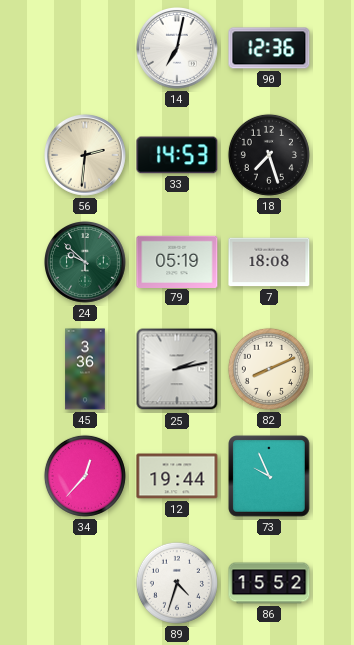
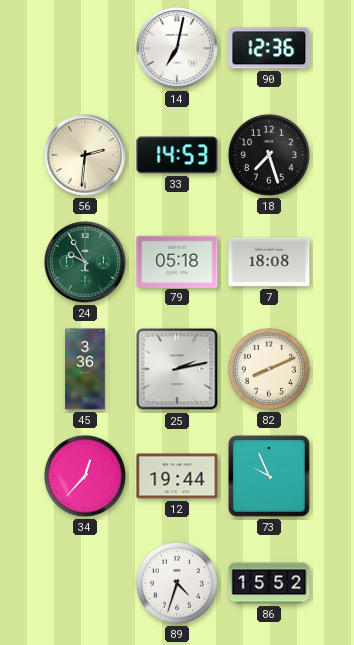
24: 9:52 -> 9:55
79: 05:19 -> 05:18
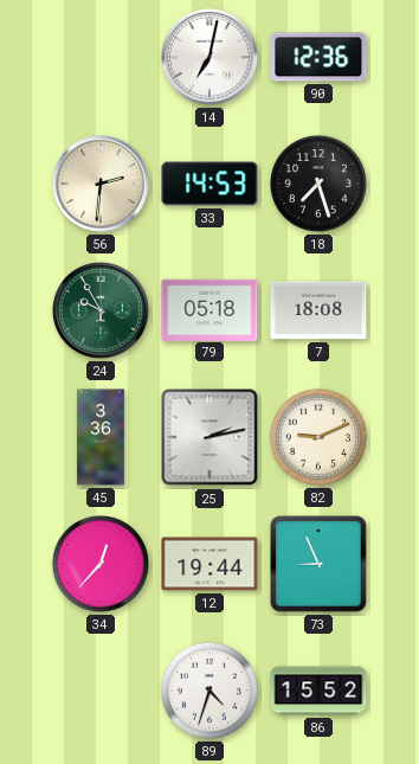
82: 8:11 -> 9:11
73: 9:56 -> 8:56
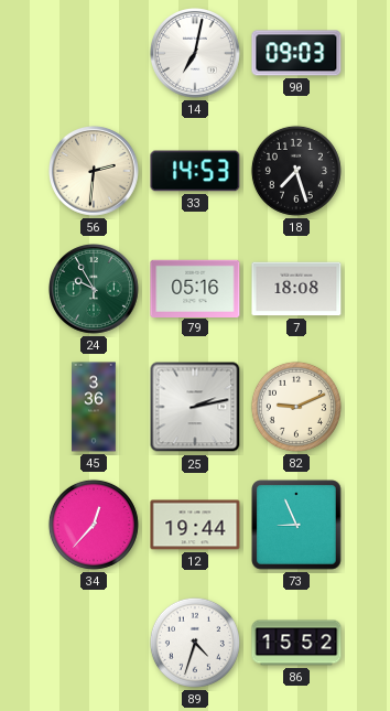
90: 12:36 -> 09:03
79: 05:18 -> 05:16
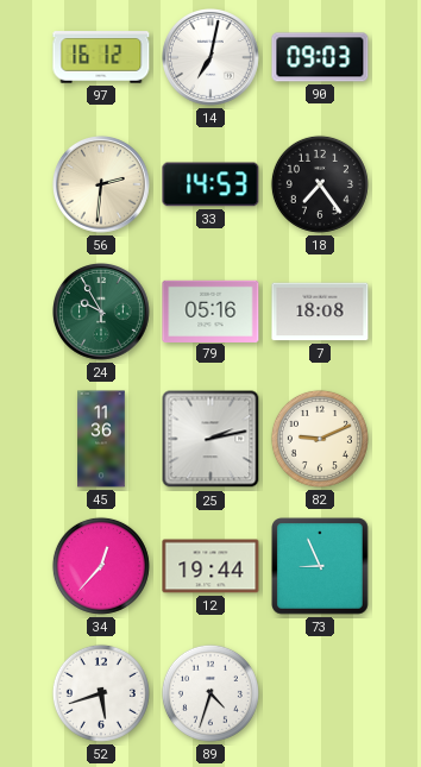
97: none -> 16:12
18: 7:27 -> 7:24
45: 3:36 -> 11:36
52: none -> 5:42
86: 15:52 -> none
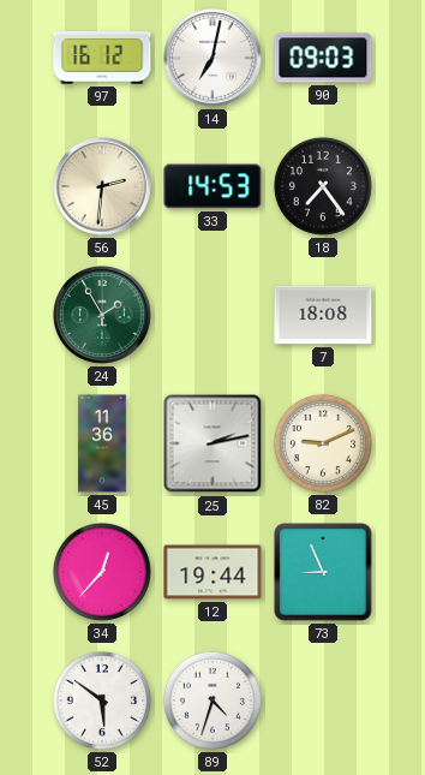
24: 9:55 -> 1:55
79: 05:16 -> none
52: 5:42 -> 5:51
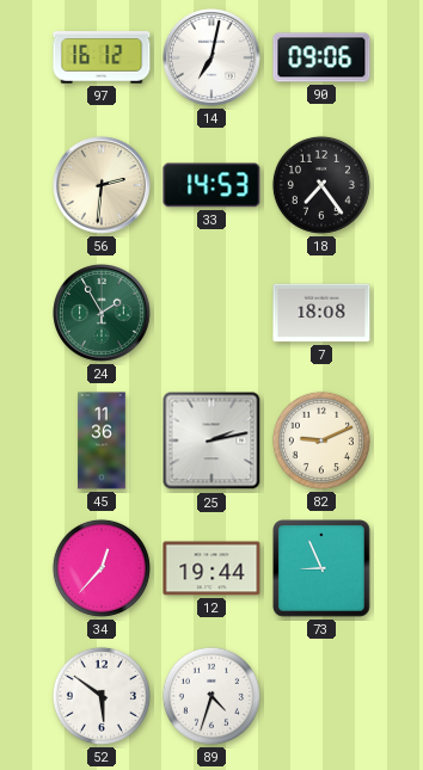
90: 09:03 -> 09:06
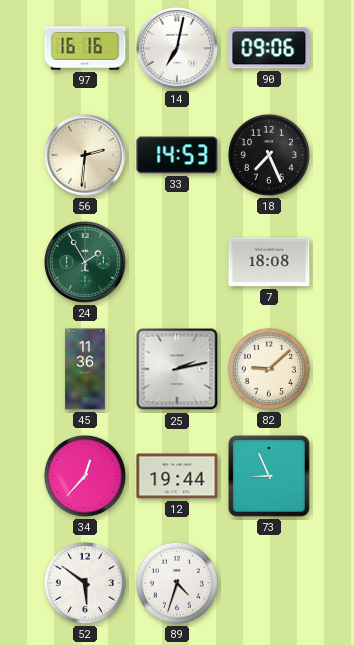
97: 16:12 -> 16:16
18: 7:24 -> 7:26
82: 9:11 -> 9:08
